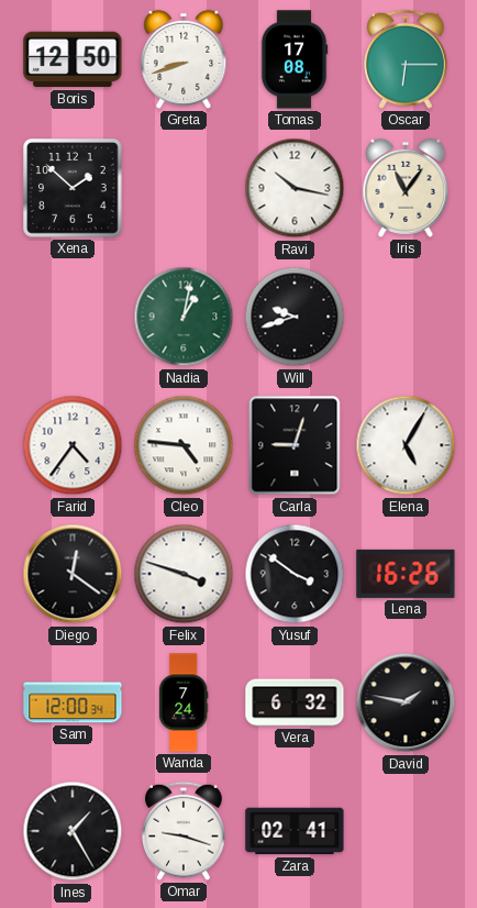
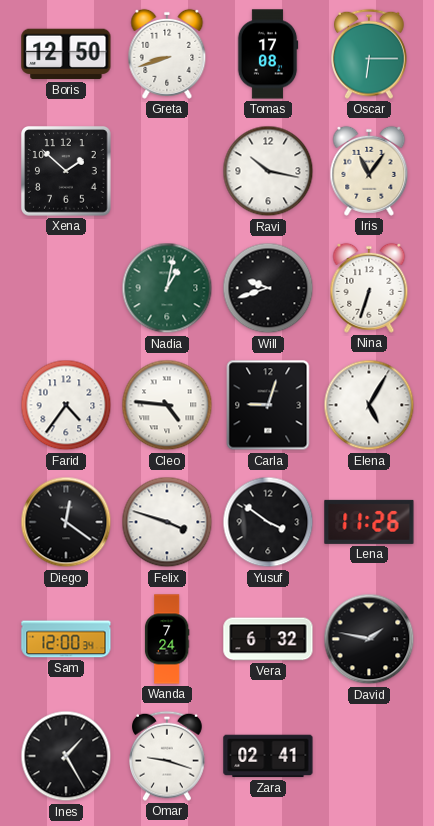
Nina: none -> 6:33
Lena: 16:26 -> 11:26
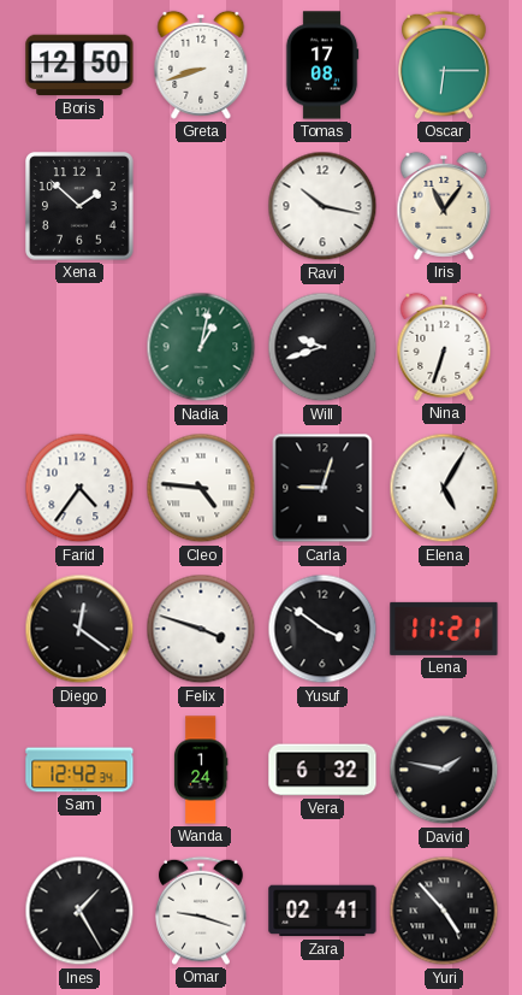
Lena: 11:26 -> 11:21
Sam: 12:00 -> 12:42
Wanda: 7:24 -> 1:24
Yuri: none -> 4:53
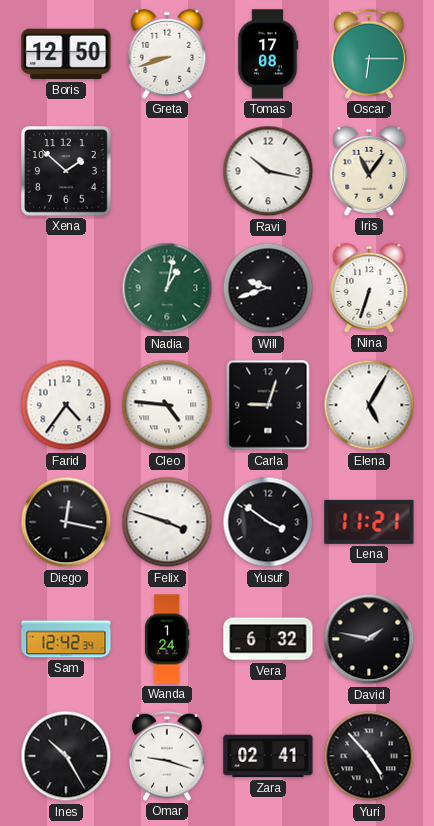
Diego: 12:21 -> 12:17
Ines: 1:25 -> 10:25
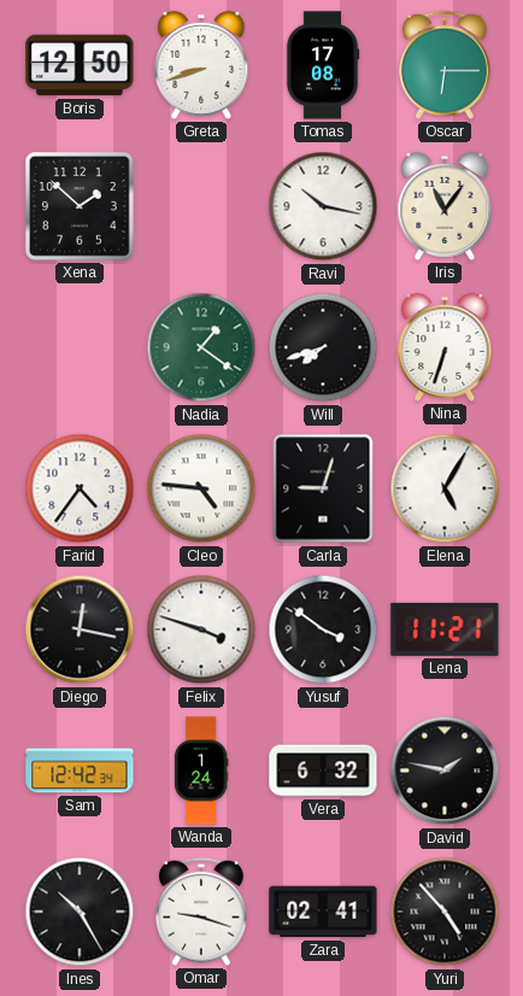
Nadia: 1:02 -> 1:21
Will: 9:42 -> 7:42
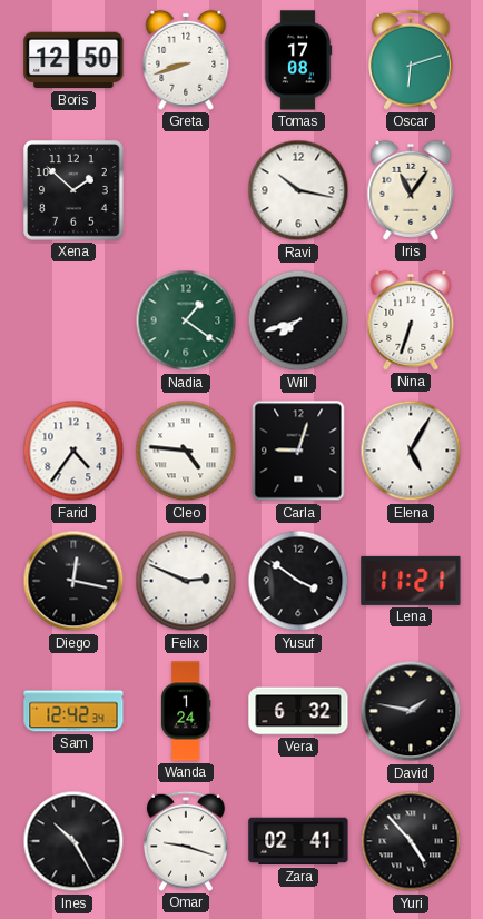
Oscar: 6:15 -> 6:12
Felix: 3:48 -> 2:49
